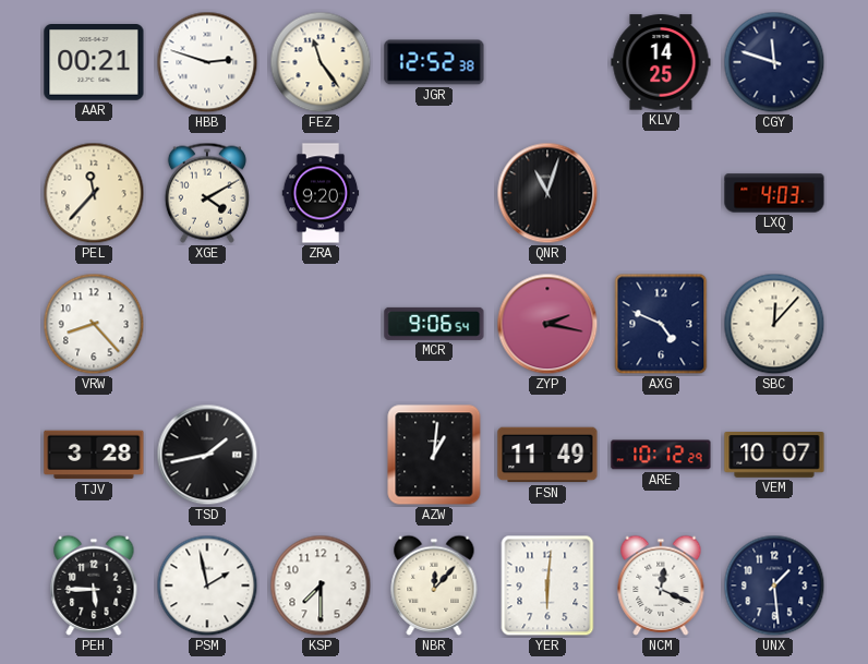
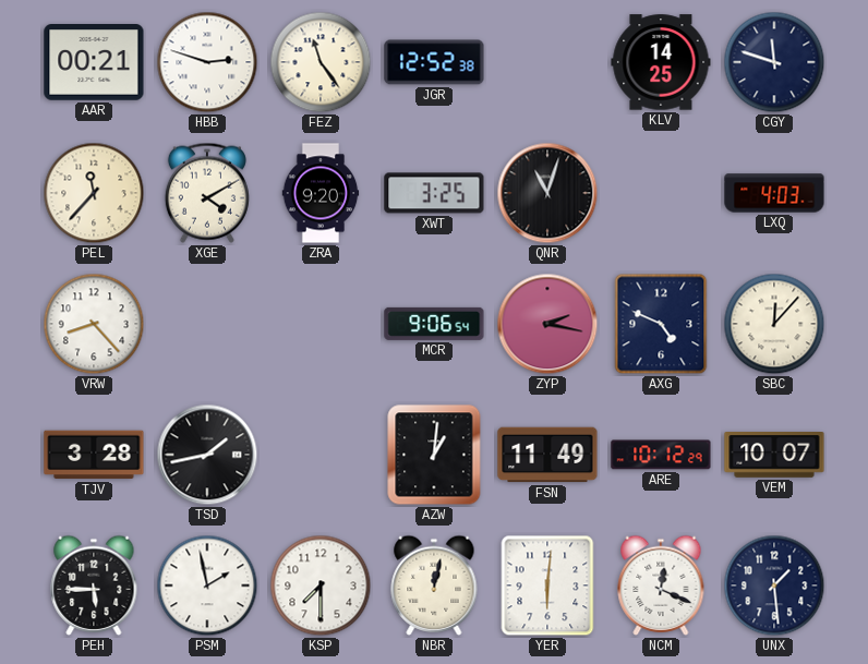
XWT: none -> 3:25
NBR: 12:07 -> 12:02
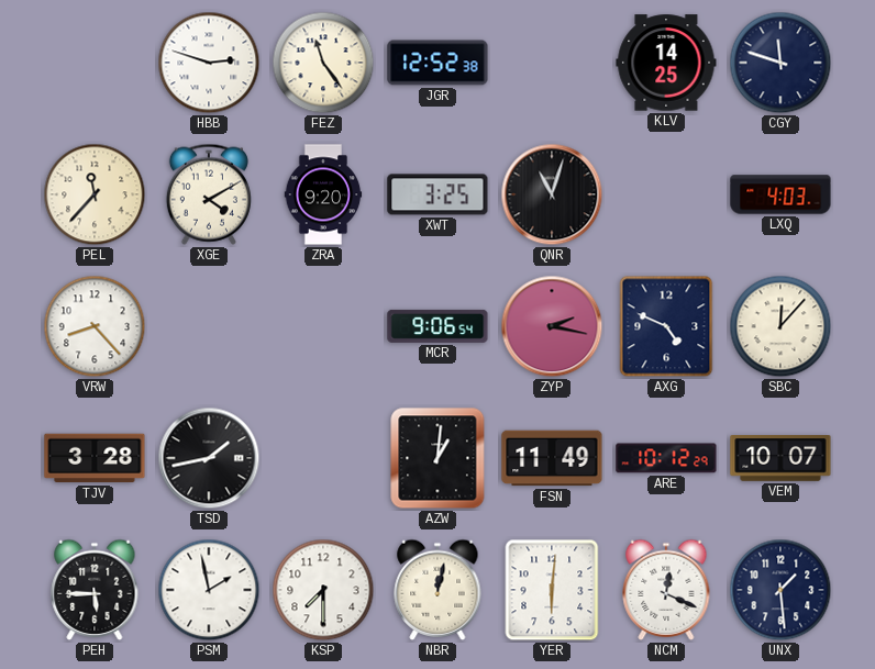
AAR: 00:21 -> none
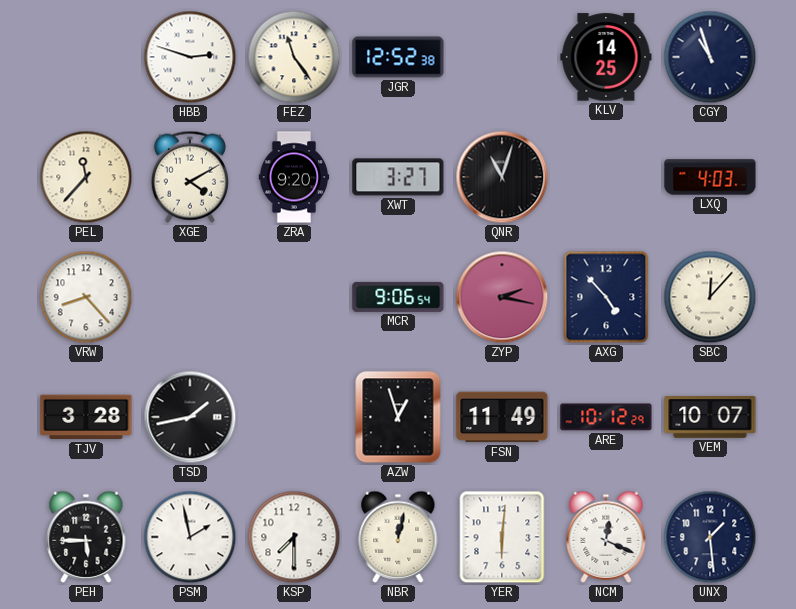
CGY: 11:48 -> 10:57
XWT: 3:25 -> 3:27
AXG: 4:49 -> 4:53
AZW: 1:01 -> 12:57
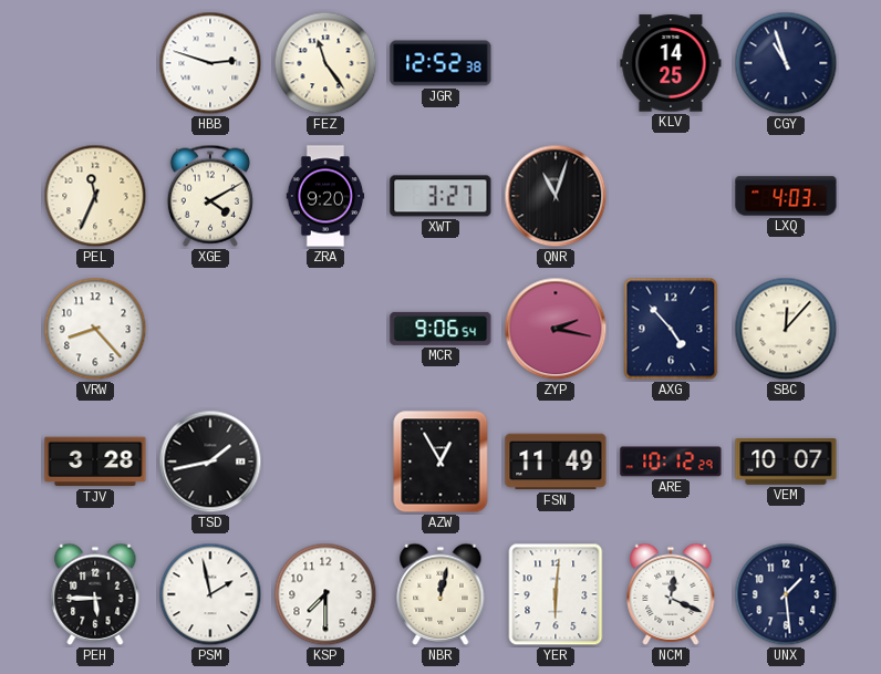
PEL: 11:37 -> 11:34
AZW: 12:57 -> 12:55
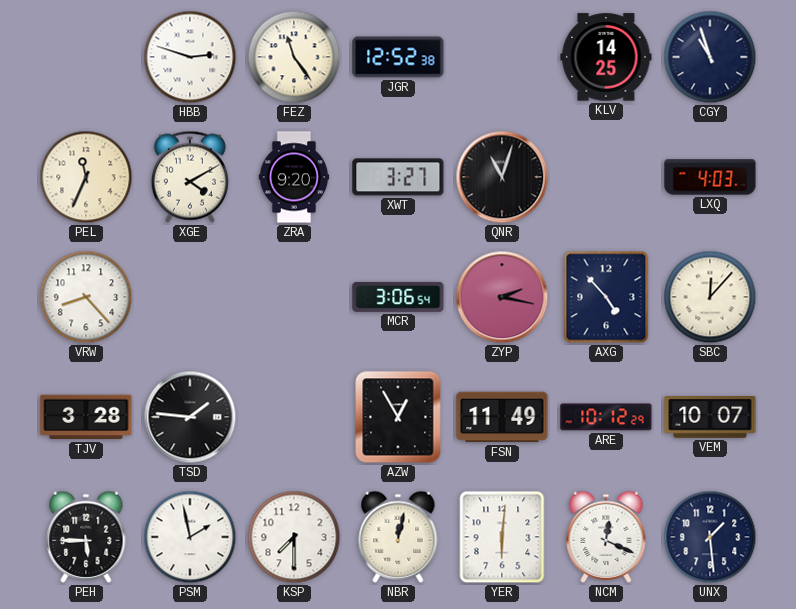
MCR: 9:06 -> 3:06
TSD: 1:43 -> 1:46
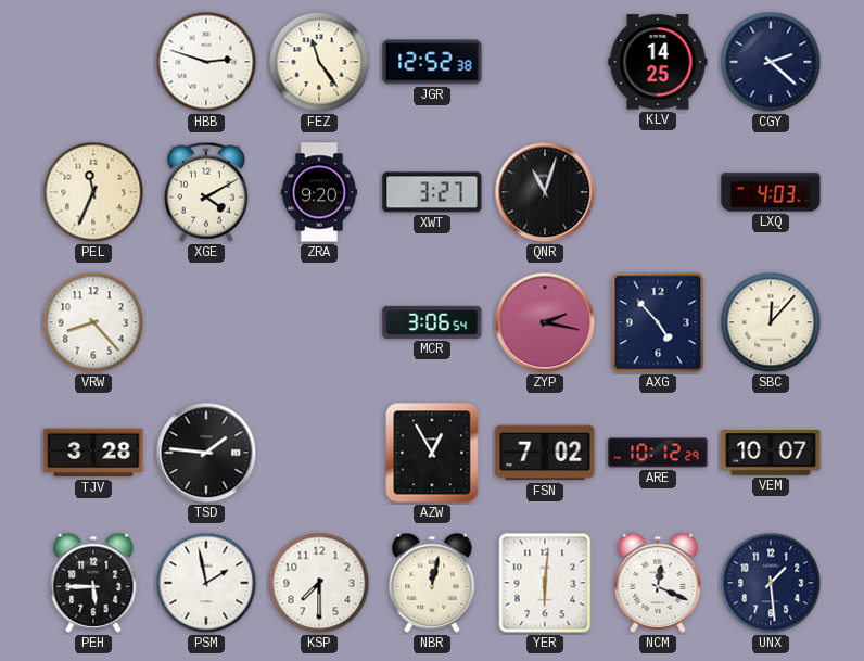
CGY: 10:57 -> 2:22
FSN: 11:49 -> 7:02
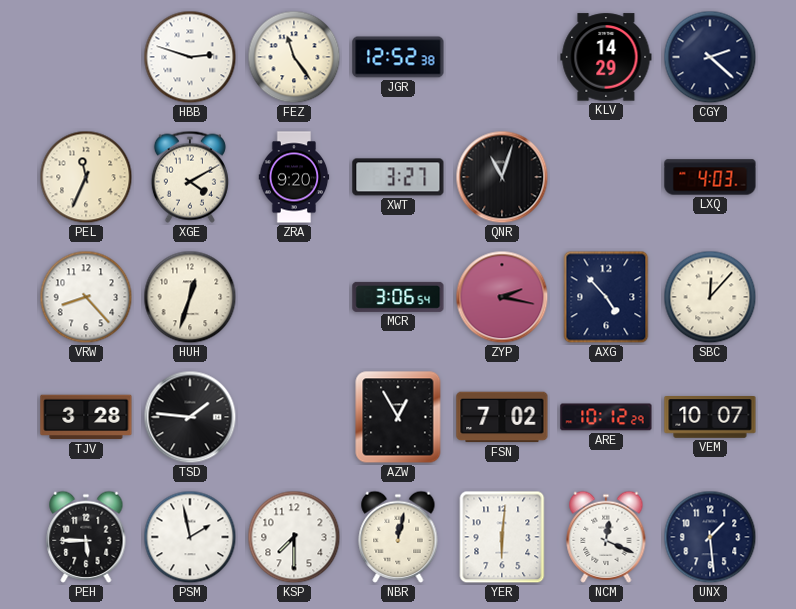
KLV: 14:25 -> 14:29
HUH: none -> 12:33
